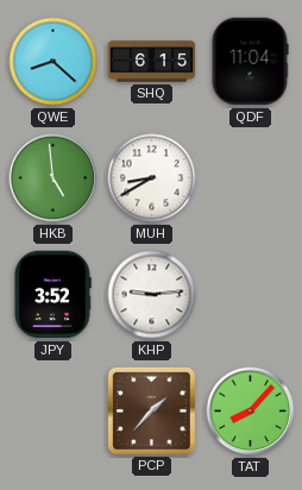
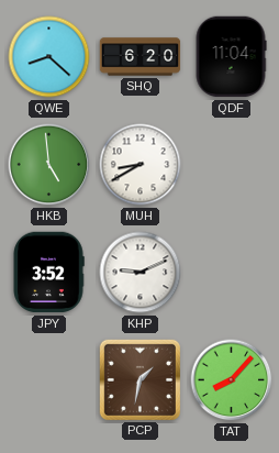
SHQ: 6:15 -> 6:20
KHP: 9:14 -> 9:11
PCP: 1:37 -> 1:32
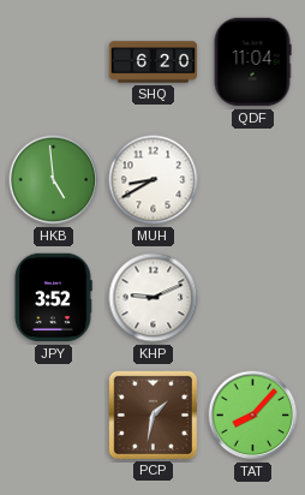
QWE: 8:22 -> none
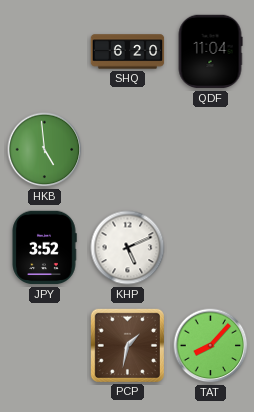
MUH: 8:40 -> none
KHP: 9:11 -> 5:11
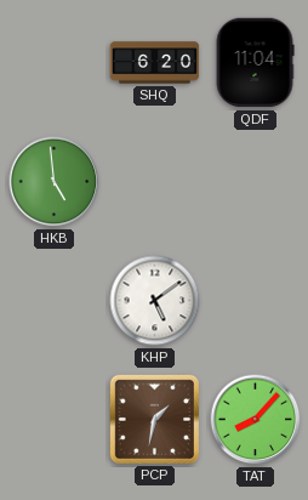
JPY: 3:52 -> none
KHP: 5:11 -> 5:09
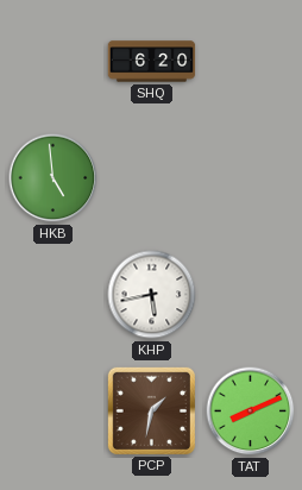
QDF: 11:04 -> none
KHP: 5:09 -> 5:43
TAT: 8:07 -> 8:11
